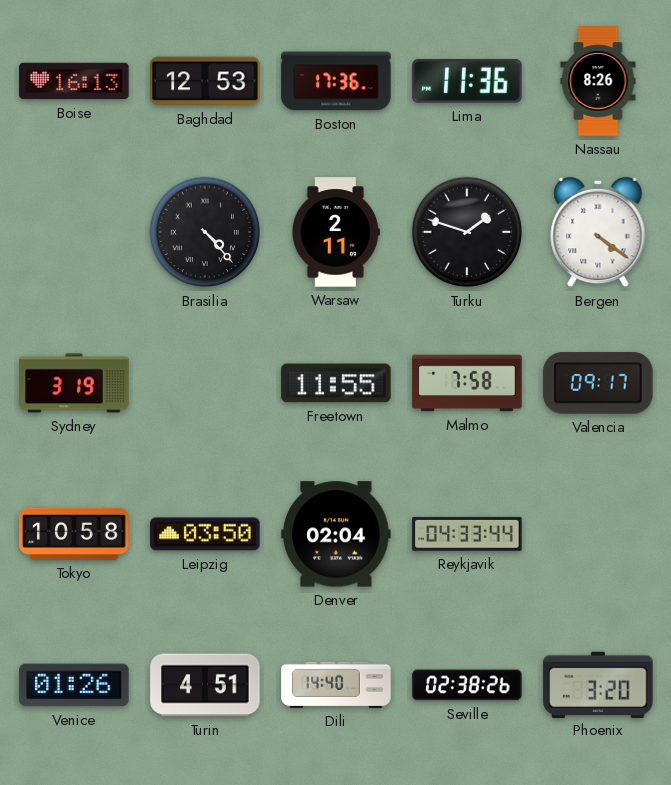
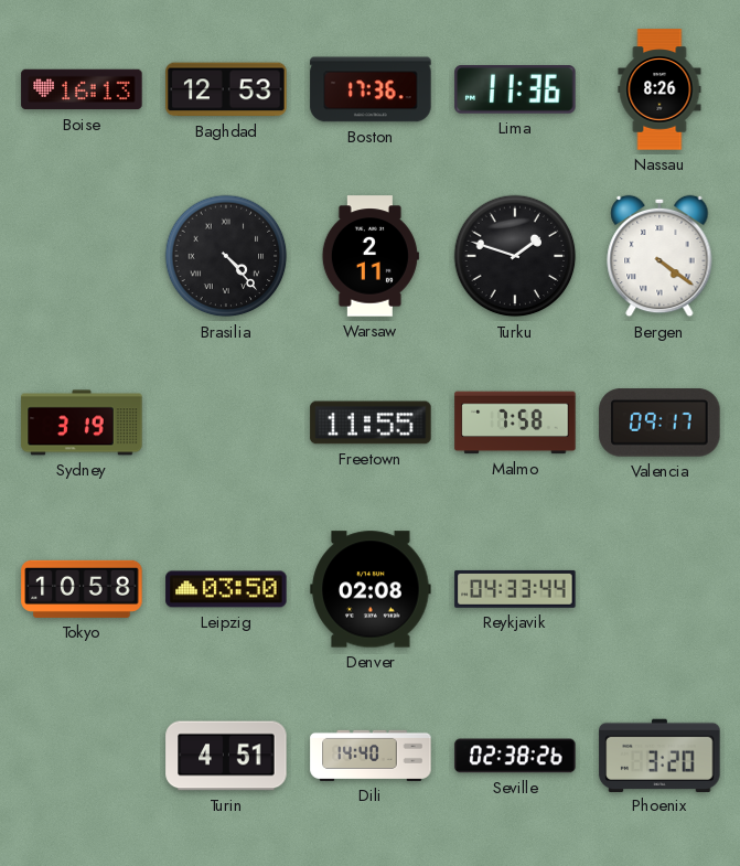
Denver: 02:04 -> 02:08
Venice: 01:26 -> none
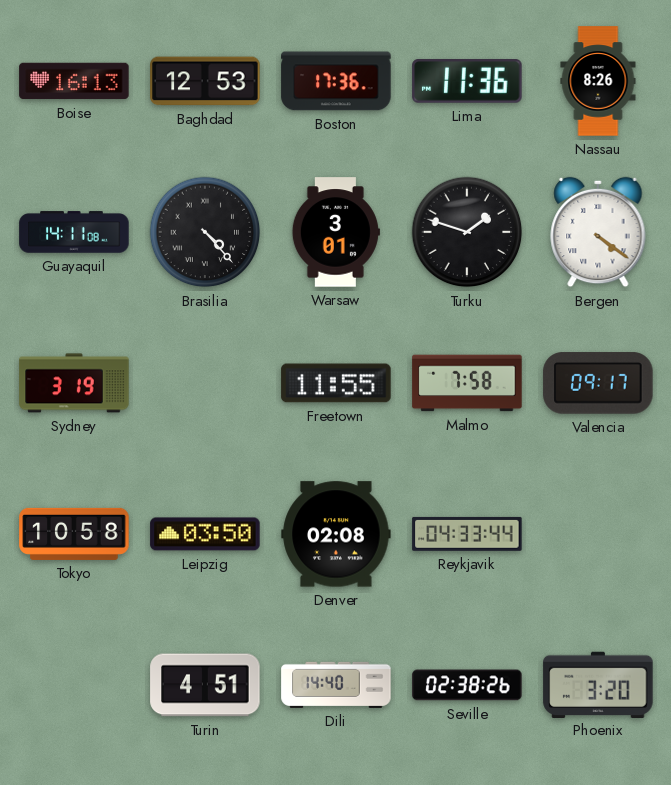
Guayaquil: none -> 14:11
Warsaw: 2:11 -> 3:01
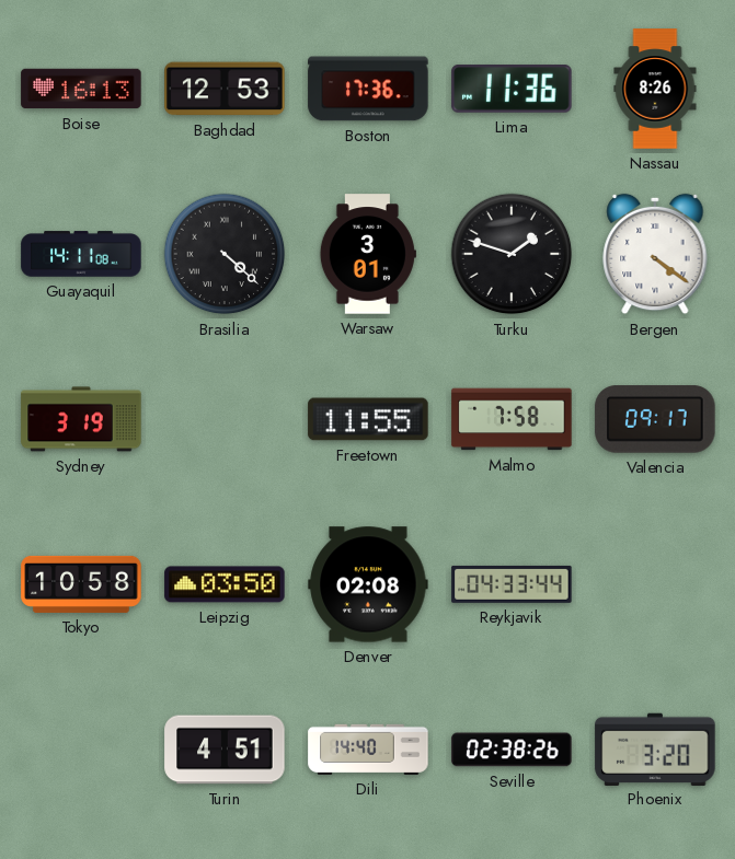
Brasilia: 4:23 -> 4:22
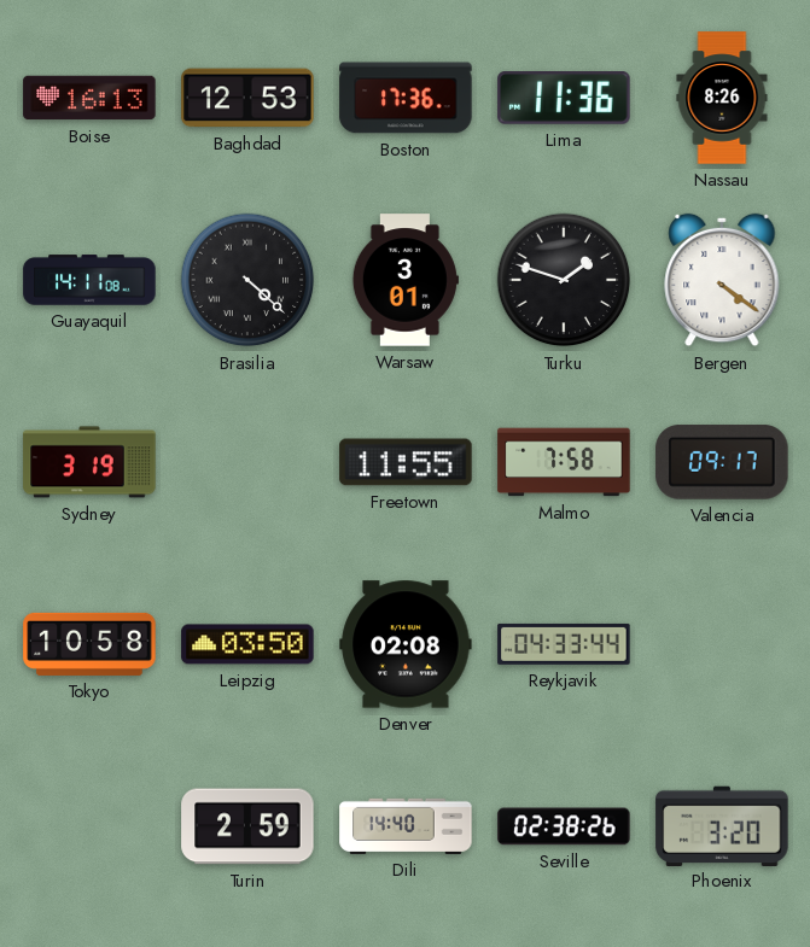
Turin: 4:51 -> 2:59
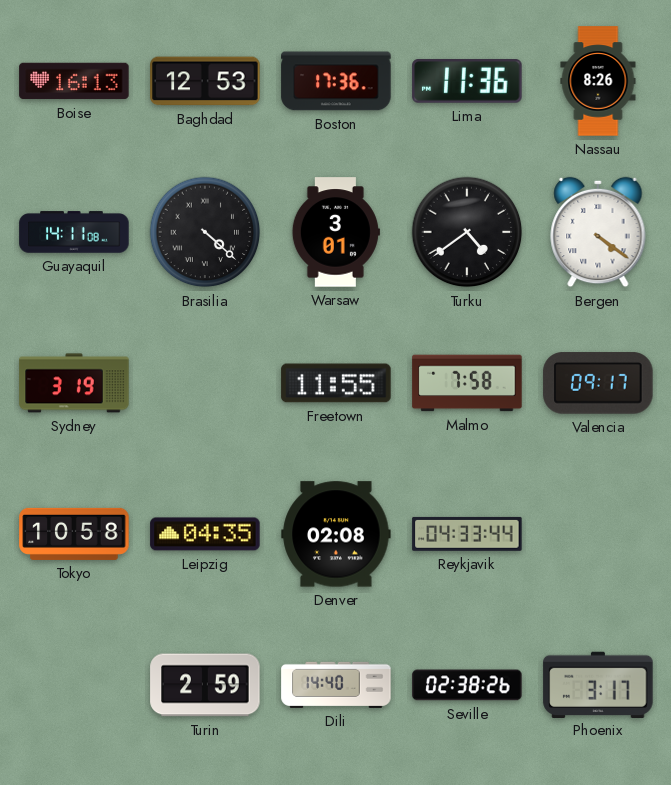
Turku: 1:48 -> 4:39
Leipzig: 03:50 -> 04:35
Phoenix: 3:20 -> 3:17
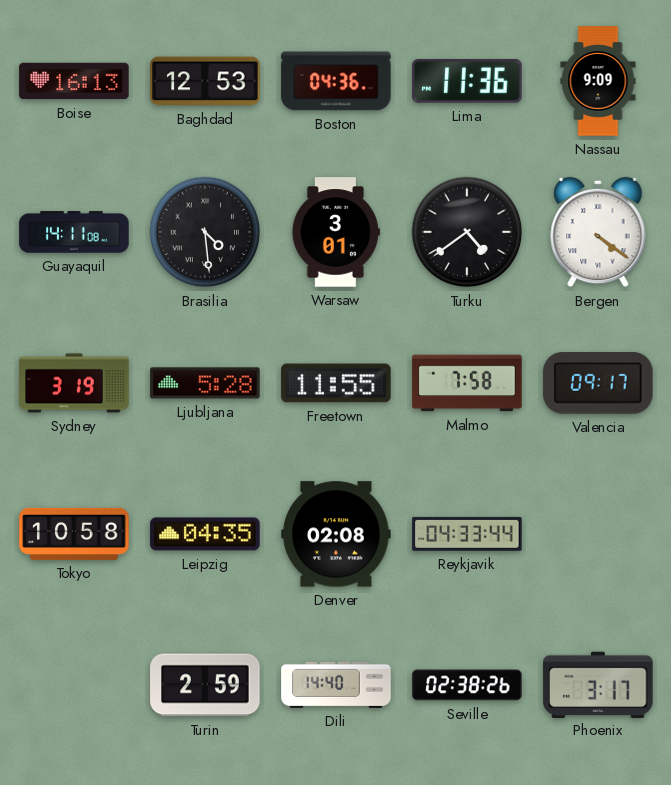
Boston: 17:36 -> 04:36
Nassau: 8:26 -> 9:09
Brasilia: 4:22 -> 4:29
Ljubljana: none -> 5:28
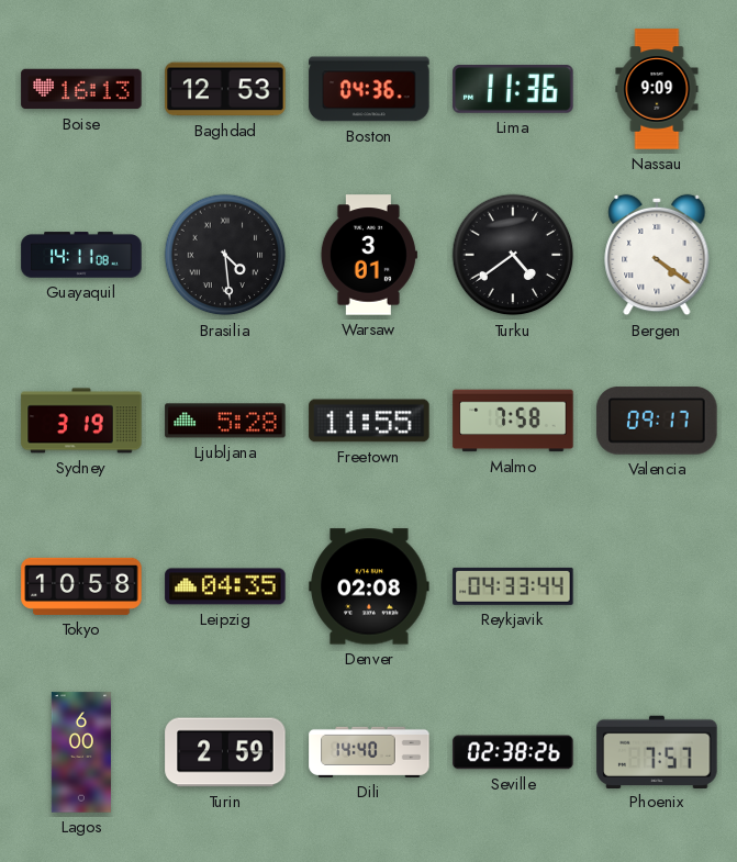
Lagos: none -> 6:00
Phoenix: 3:17 -> 7:57
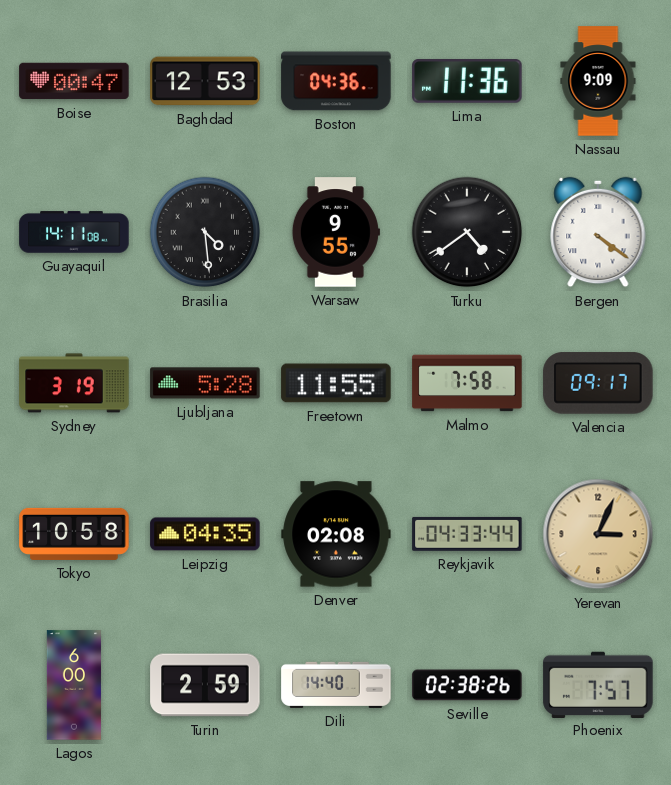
Boise: 16:13 -> 00:47
Warsaw: 3:01 -> 9:55
Yerevan: none -> 3:04
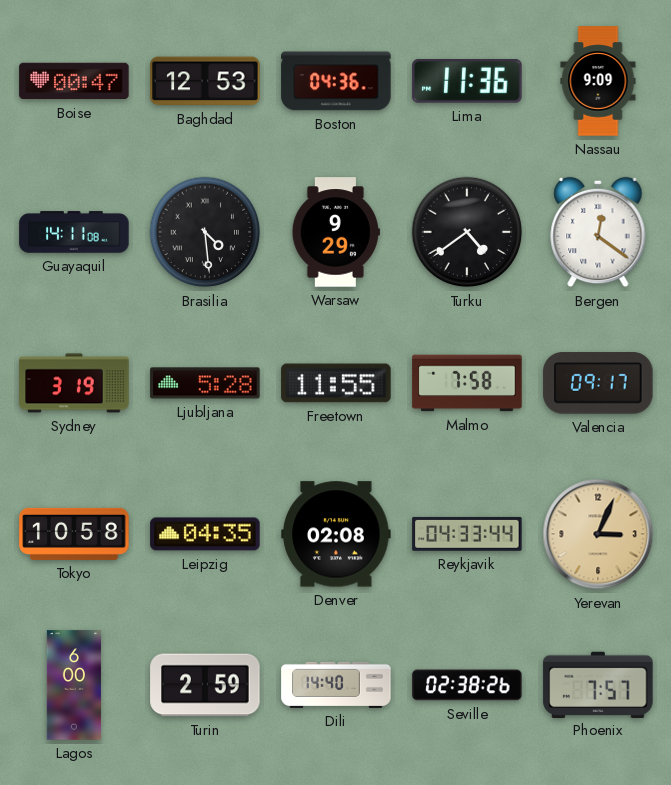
Warsaw: 9:55 -> 9:29
Bergen: 4:21 -> 12:21
